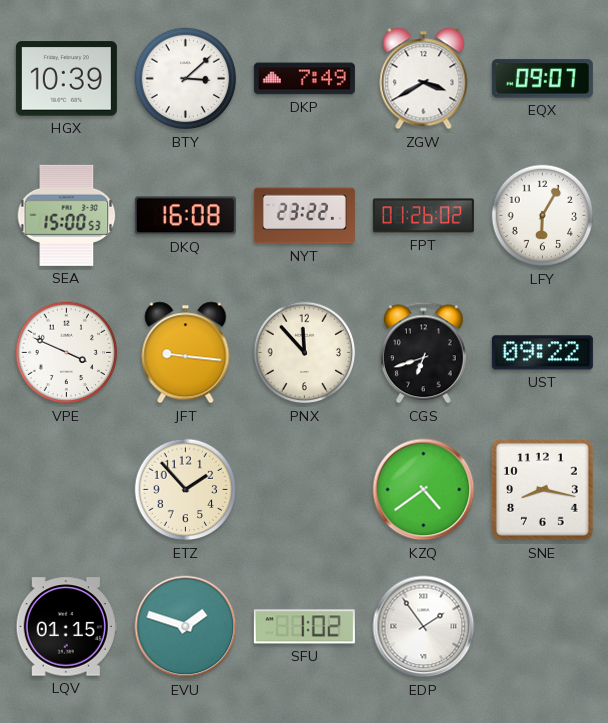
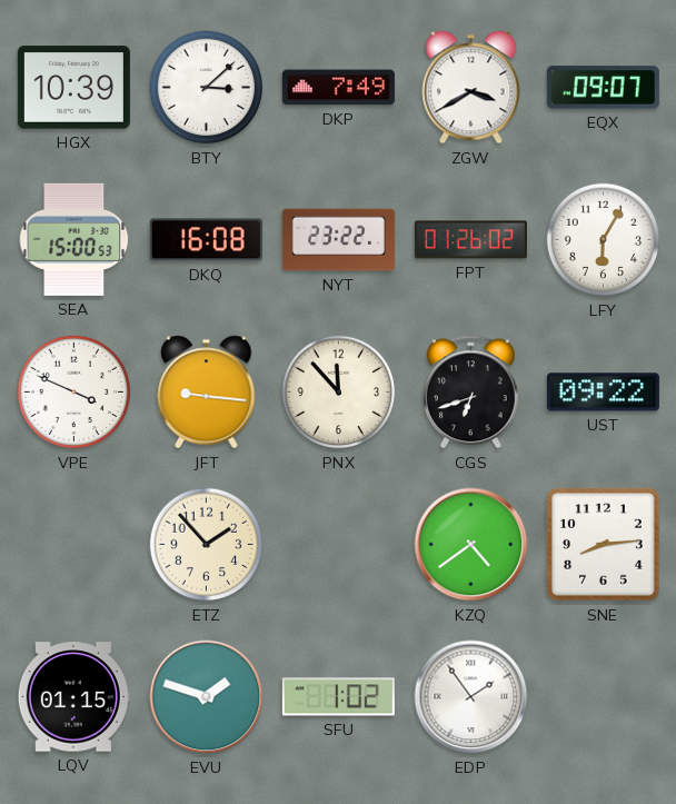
SNE: 8:17 -> 8:14
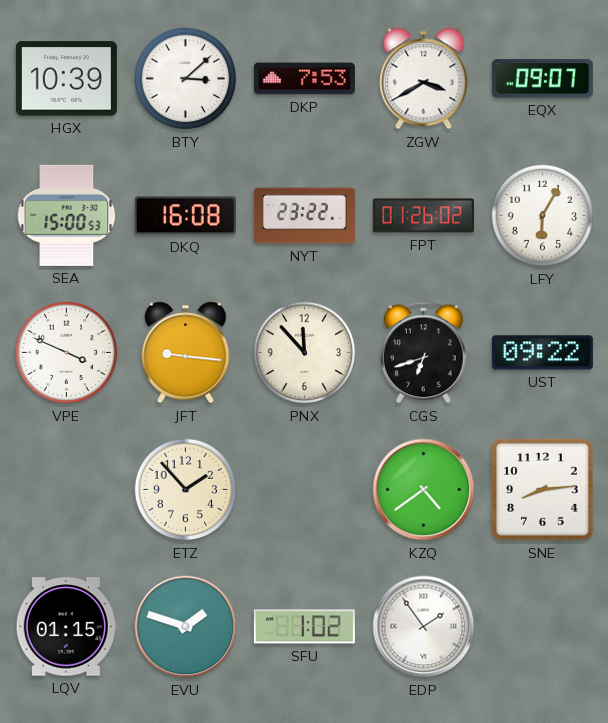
DKP: 7:49 -> 7:53
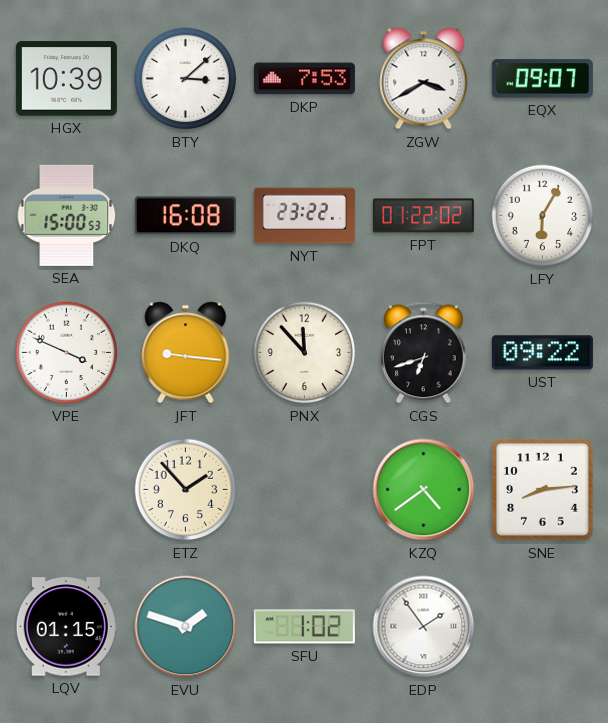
FPT: 01:26 -> 01:22
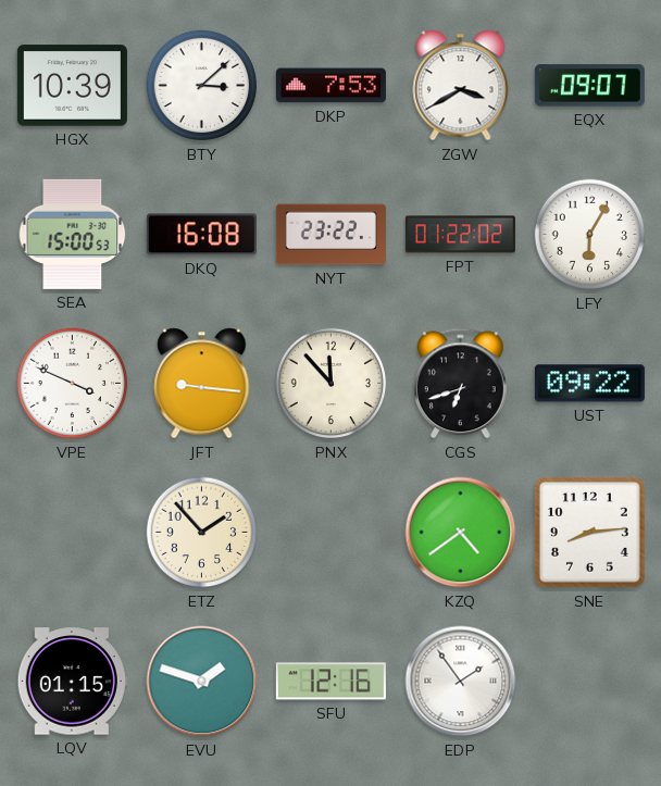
SFU: 1:02 -> 12:16
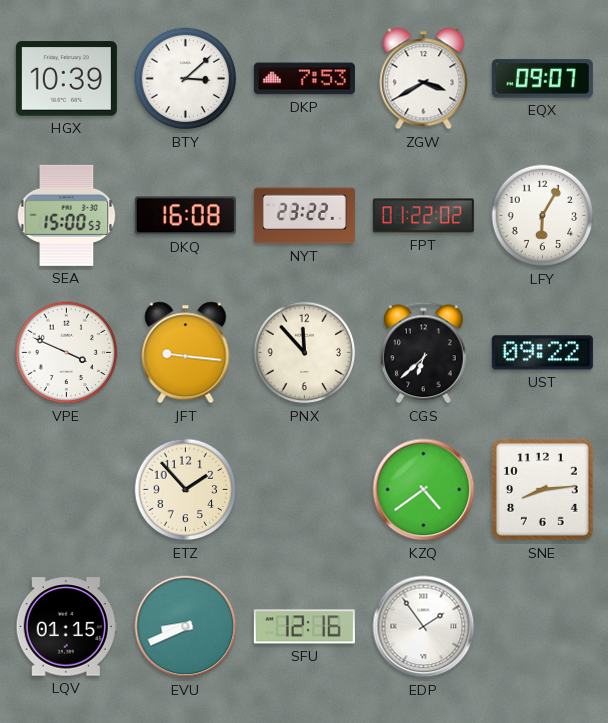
CGS: 6:42 -> 6:38
EVU: 1:48 -> 8:41
